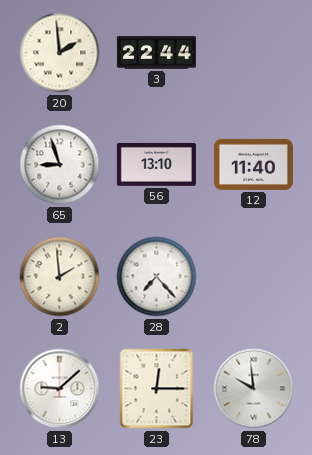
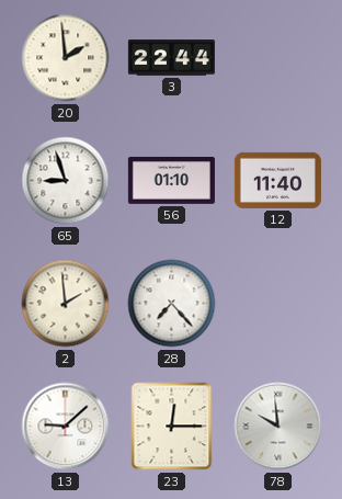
56: 13:10 -> 01:10
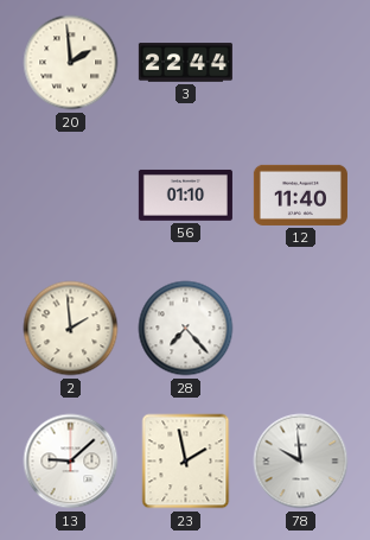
65: 8:57 -> none
23: 12:15 -> 1:58
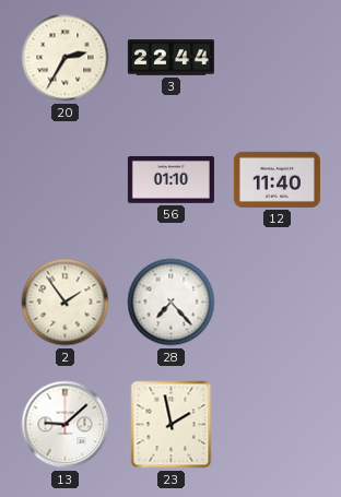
20: 1:59 -> 2:35
2: 1:59 -> 1:54
78: 9:59 -> none
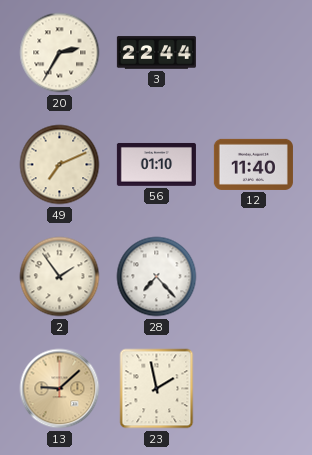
49: none -> 7:11
13 dial: white -> champagne
